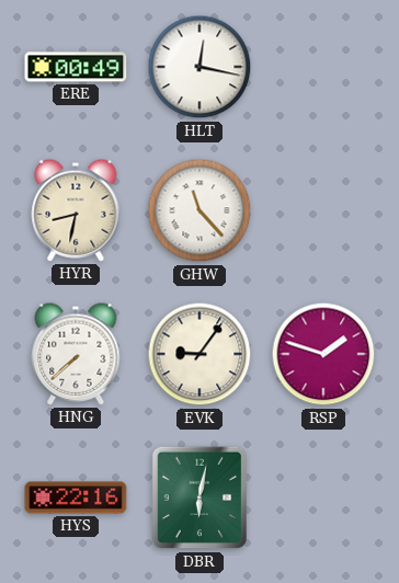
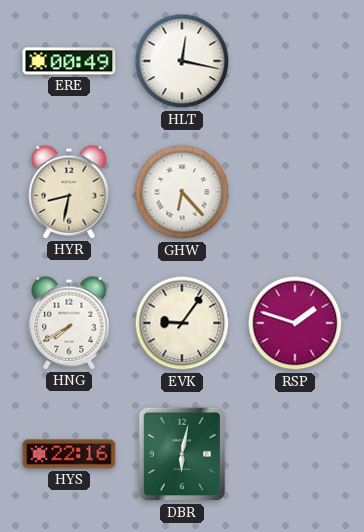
GHW: 11:23 -> 6:23
HNG: 7:38 -> 7:40
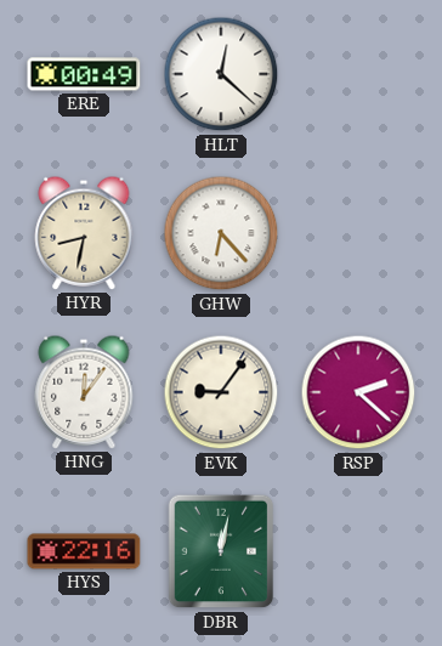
HLT: 12:17 -> 12:22
HNG: 7:40 -> 12:06
RSP: 1:48 -> 2:22
DBR: 6:02 -> 12:02
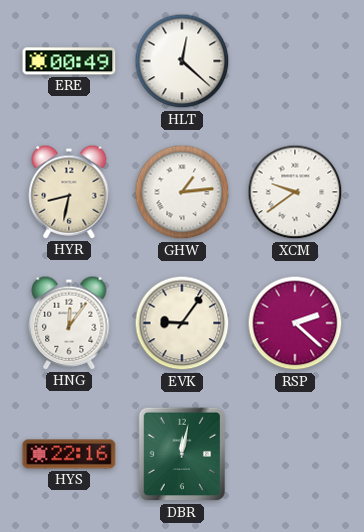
GHW: 6:23 -> 1:14
XCM: none -> 9:39
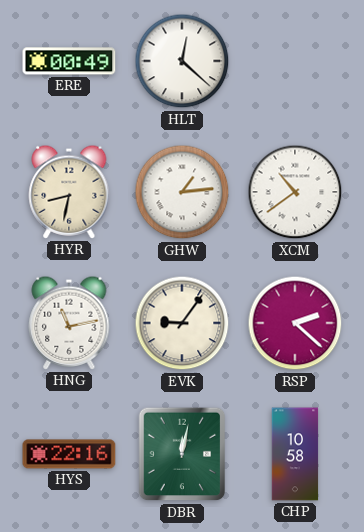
XCM: 9:39 -> 10:39
HNG: 12:06 -> 11:13
CHP: none -> 10:58
